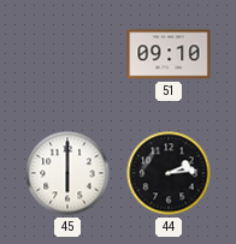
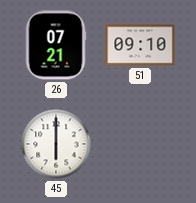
26: none -> 07:21
44: 2:14 -> none
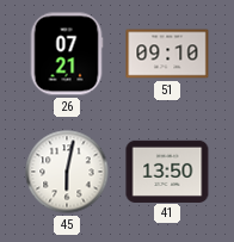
45: 6:00 -> 6:02
41: none -> 13:50
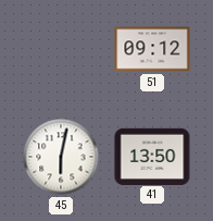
26: 07:21 -> none
51: 09:10 -> 09:12
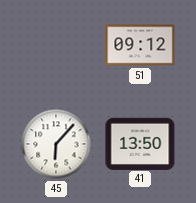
45: 6:02 -> 6:07
